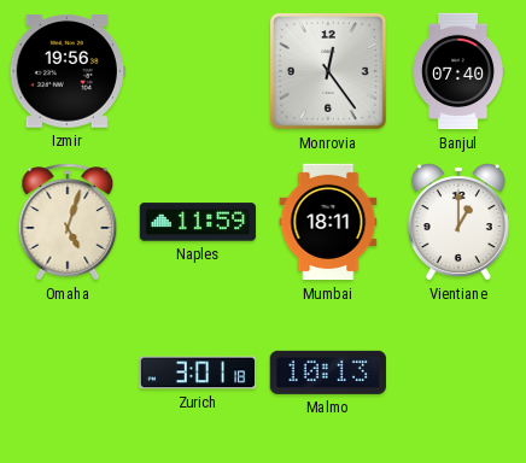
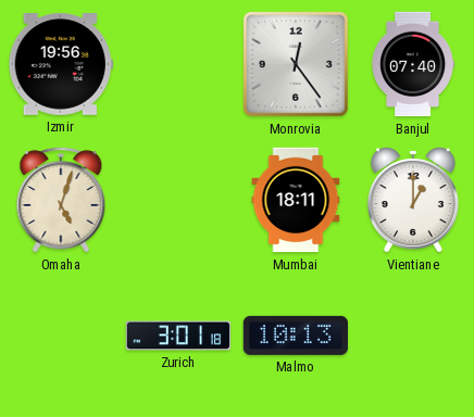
Naples: 11:59 -> none
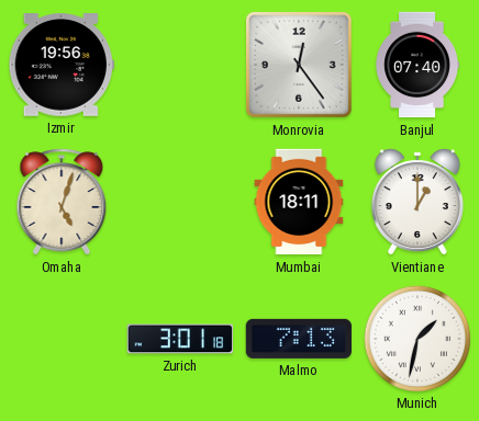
Malmo: 10:13 -> 7:13
Munich: none -> 1:32
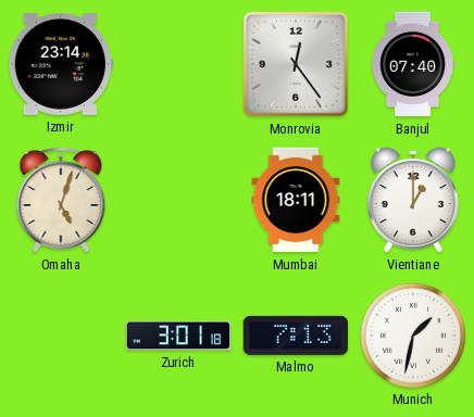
Izmir: 19:56 -> 23:14
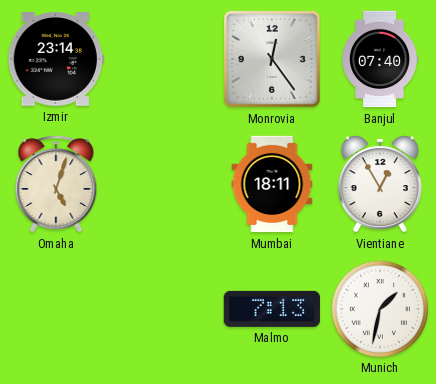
Vientiane: 1:00 -> 12:55
Zurich: 3:01 -> none
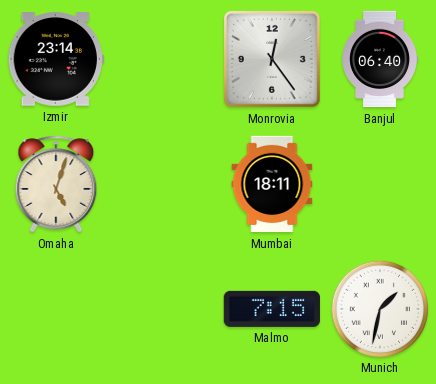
Banjul: 07:40 -> 06:40
Vientiane: 12:55 -> none
Malmo: 7:13 -> 7:15
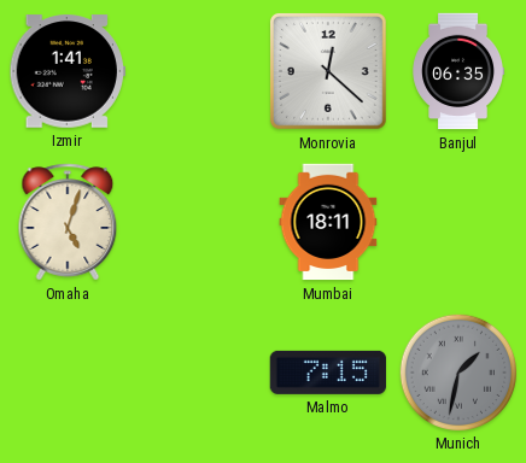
Izmir: 23:14 -> 1:41
Monrovia: 12:24 -> 12:22
Banjul: 06:40 -> 06:35
Munich dial: white -> grey
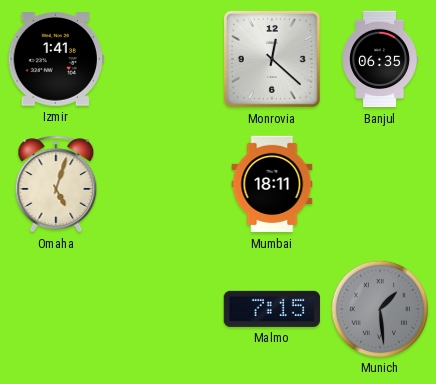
Munich: 1:32 -> 1:29
